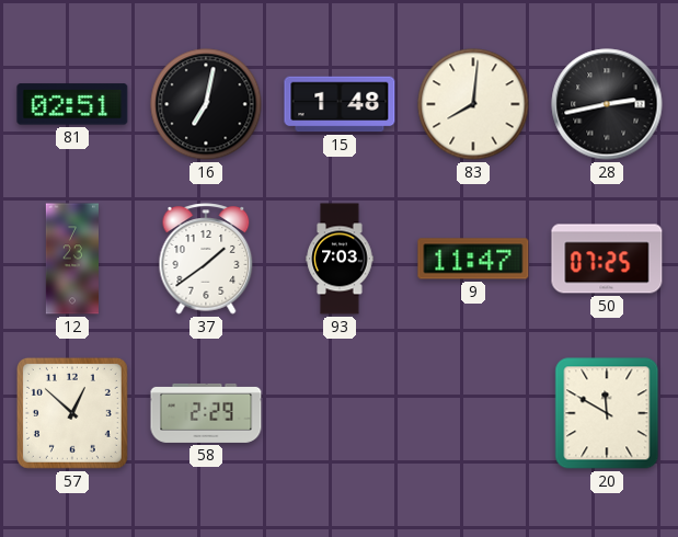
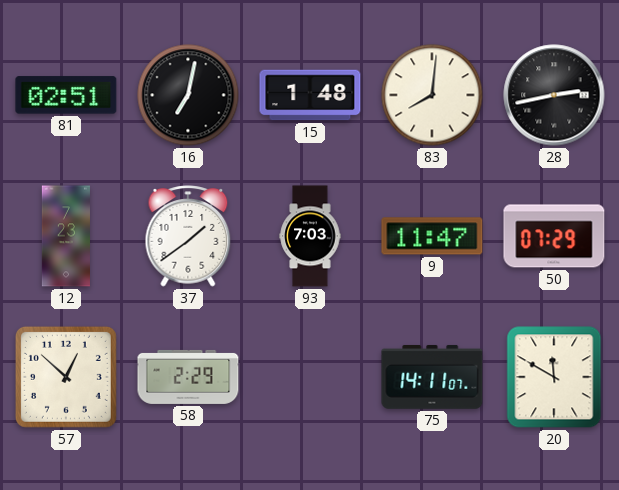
50: 07:25 -> 07:29
75: none -> 14:11
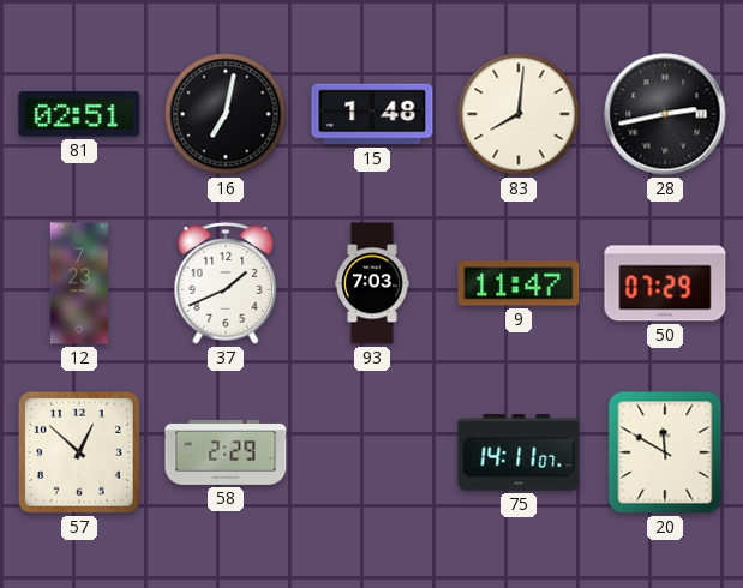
37: 1:39 -> 1:41
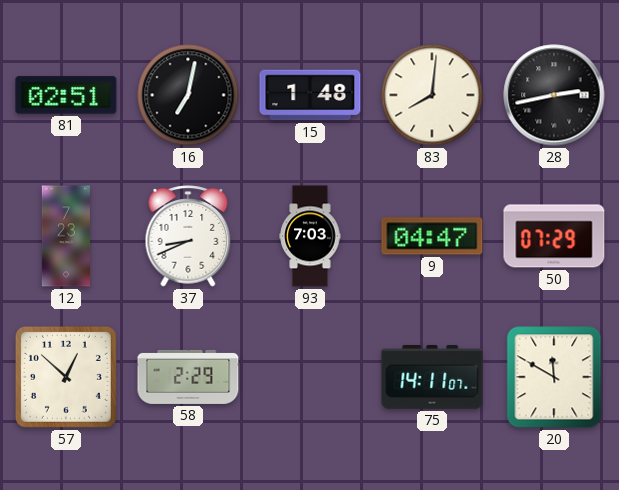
37: 1:41 -> 8:41
9: 11:47 -> 04:47
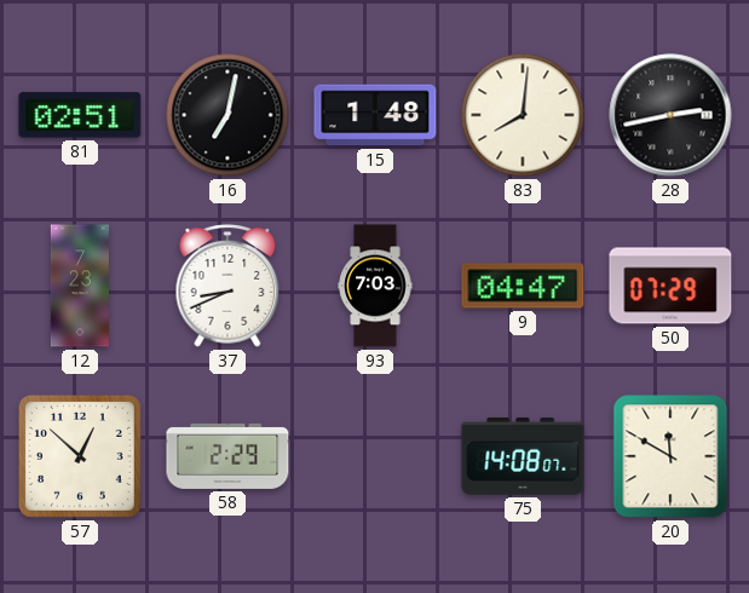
75: 14:11 -> 14:08
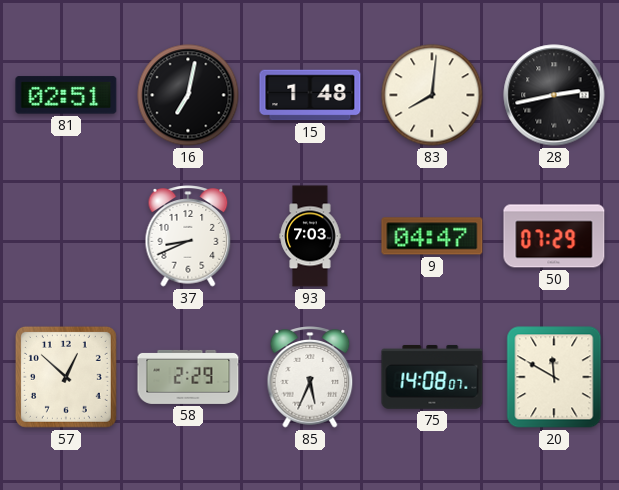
12: 7:23 -> none
85: none -> 5:34
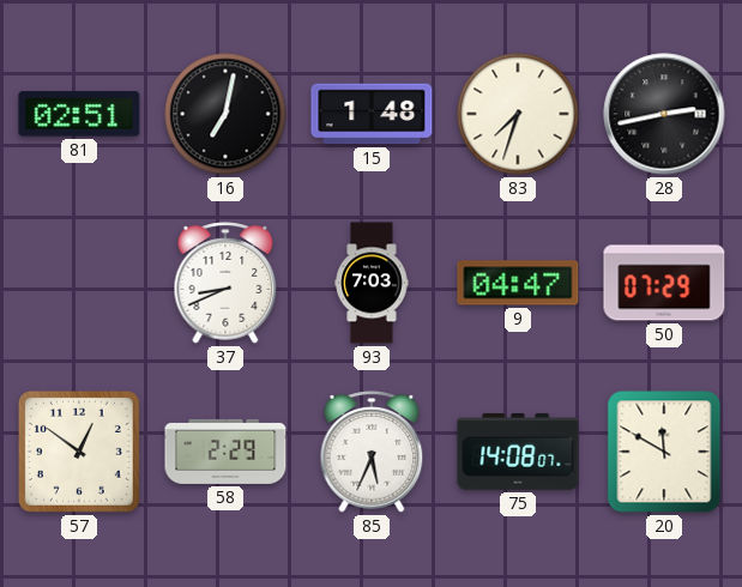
83: 8:01 -> 7:33
57: 12:52 -> 12:51
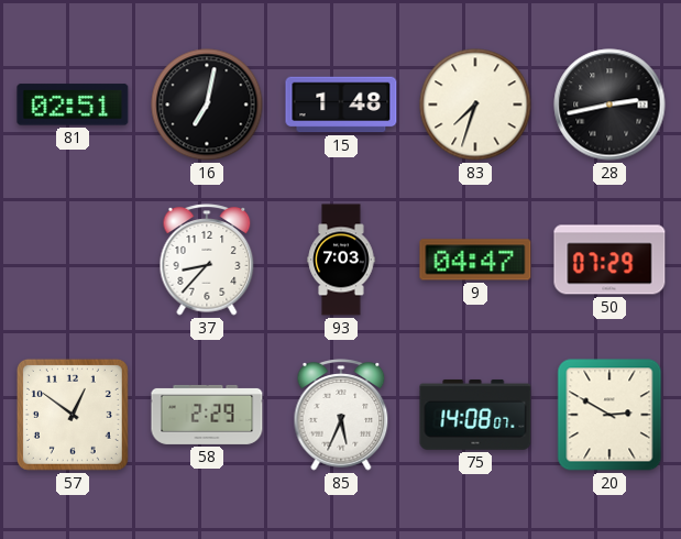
37: 8:41 -> 8:37
20: 11:50 -> 2:50
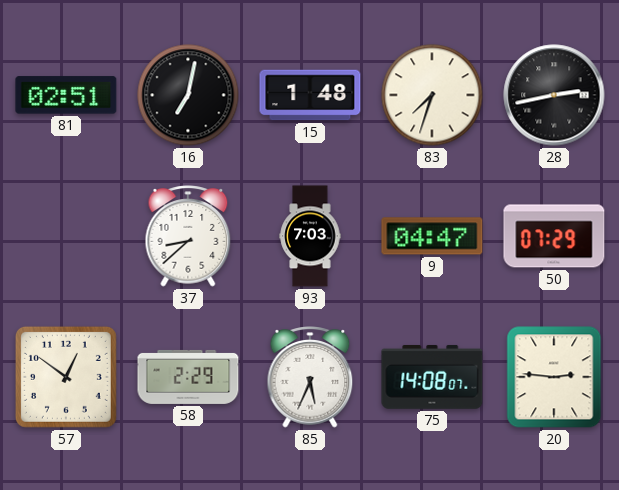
37: 8:37 -> 8:38
20: 2:50 -> 2:46
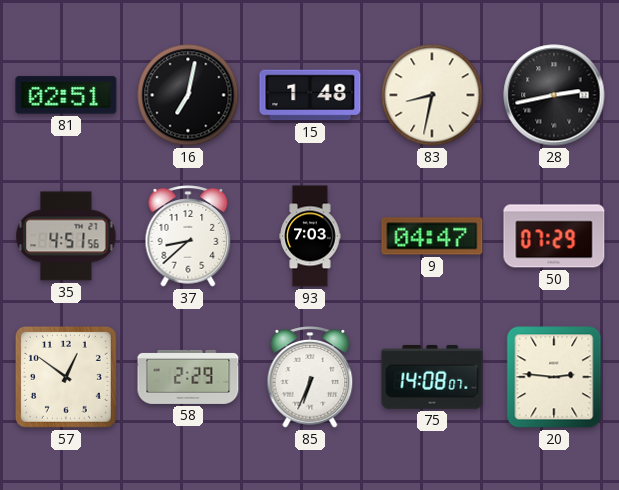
83: 7:33 -> 8:32
35: none -> 4:51
85: 5:34 -> 6:34
